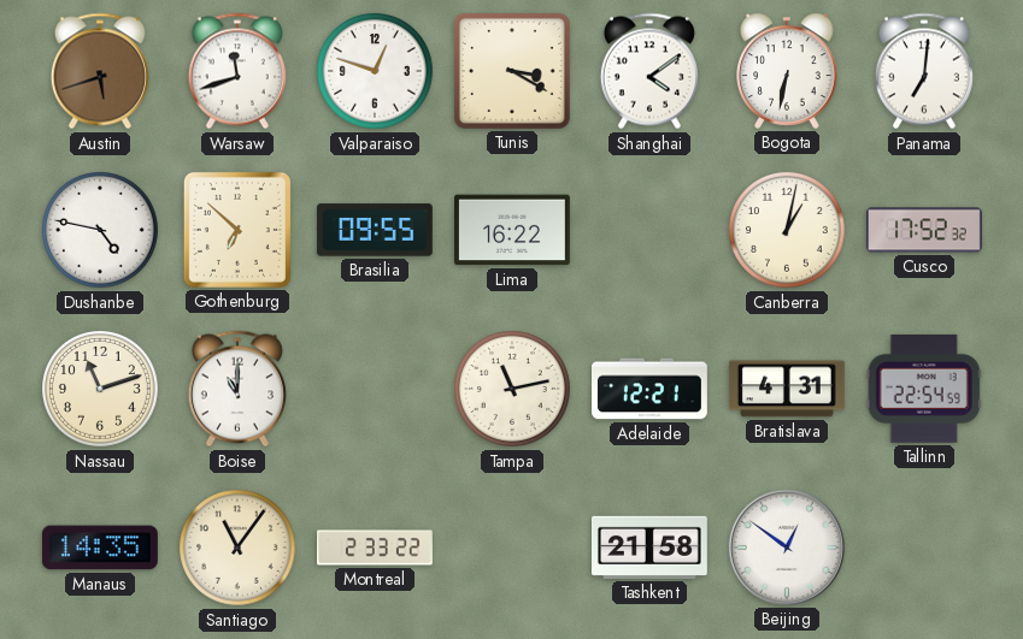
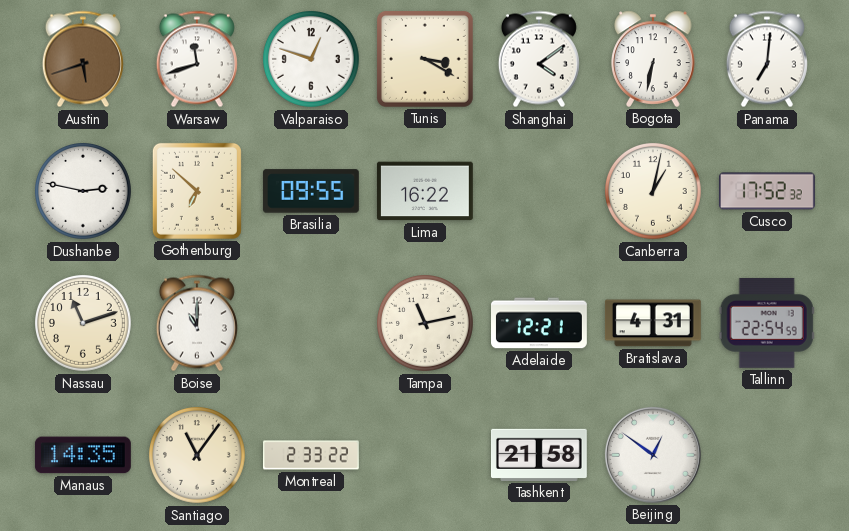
Dushanbe: 4:47 -> 2:47
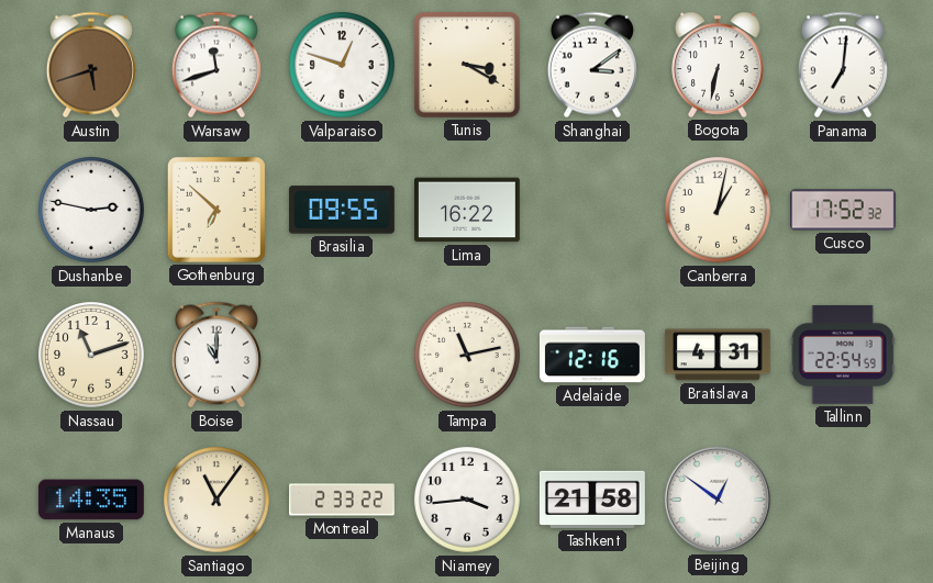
Shanghai: 4:09 -> 3:09
Adelaide: 12:21 -> 12:16
Niamey: none -> 3:44
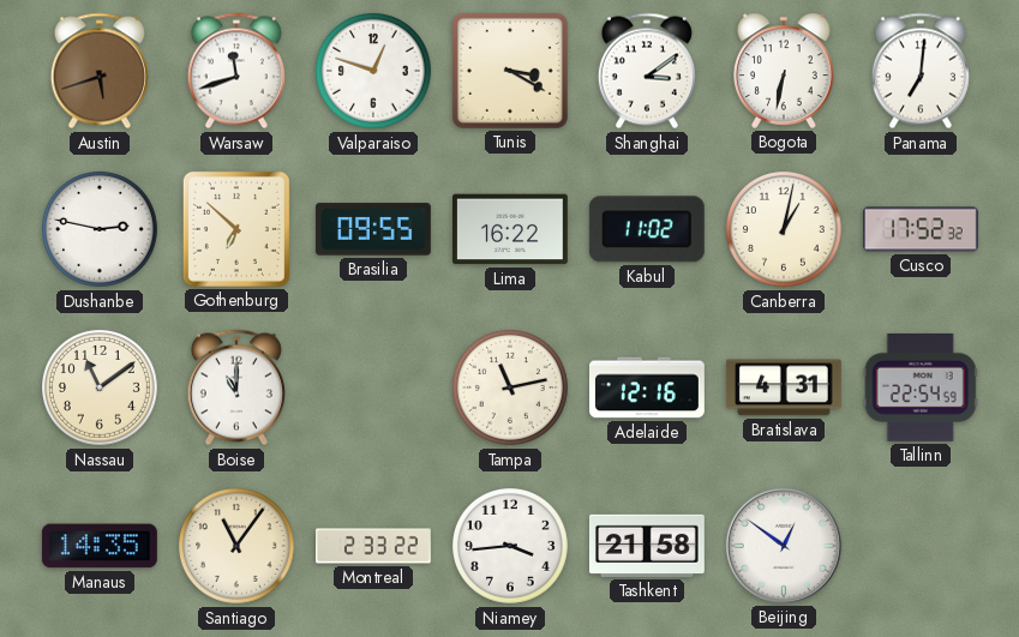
Kabul: none -> 11:02
Nassau: 11:12 -> 11:09
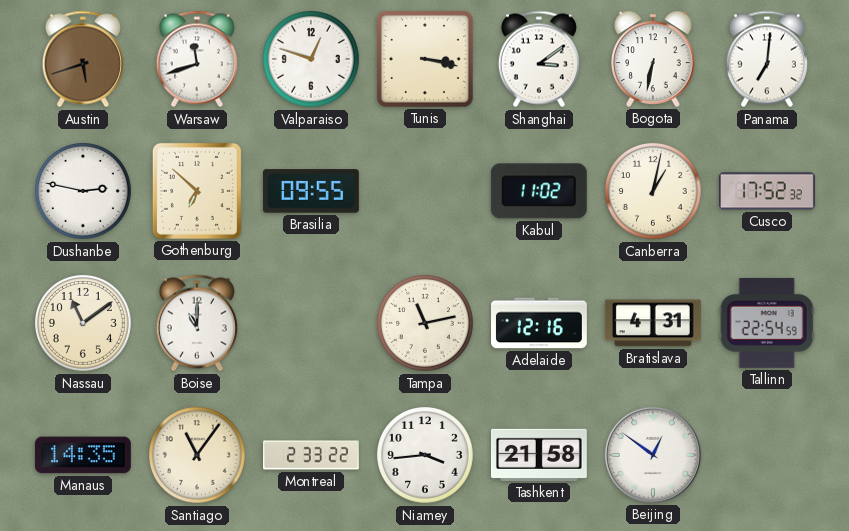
Tunis: 3:20 -> 3:17
Lima: 16:22 -> none
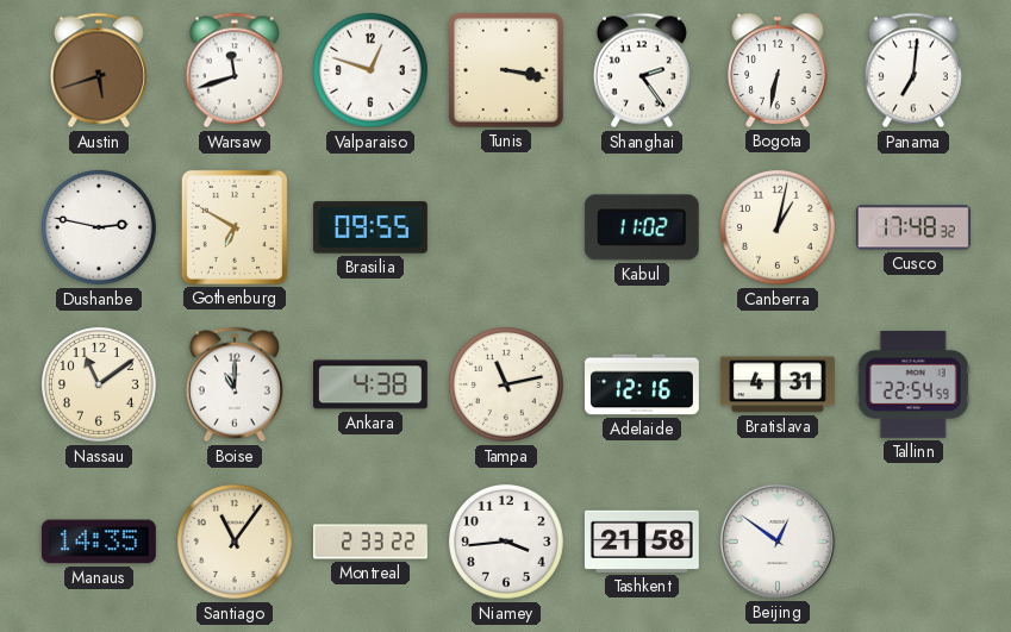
Shanghai: 3:09 -> 2:24
Gothenburg: 6:52 -> 6:50
Cusco: 17:52 -> 17:48
Ankara: none -> 4:38
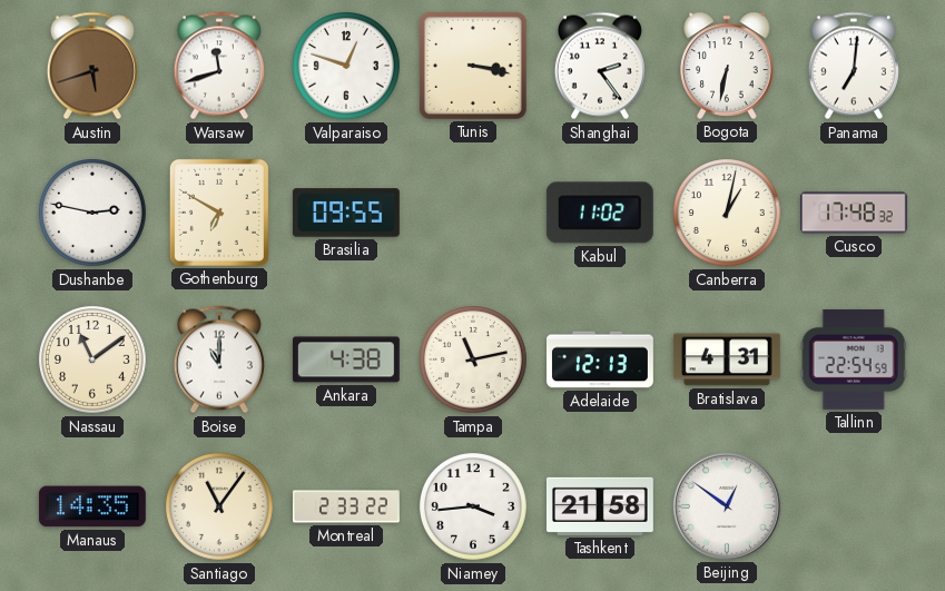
Adelaide: 12:16 -> 12:13
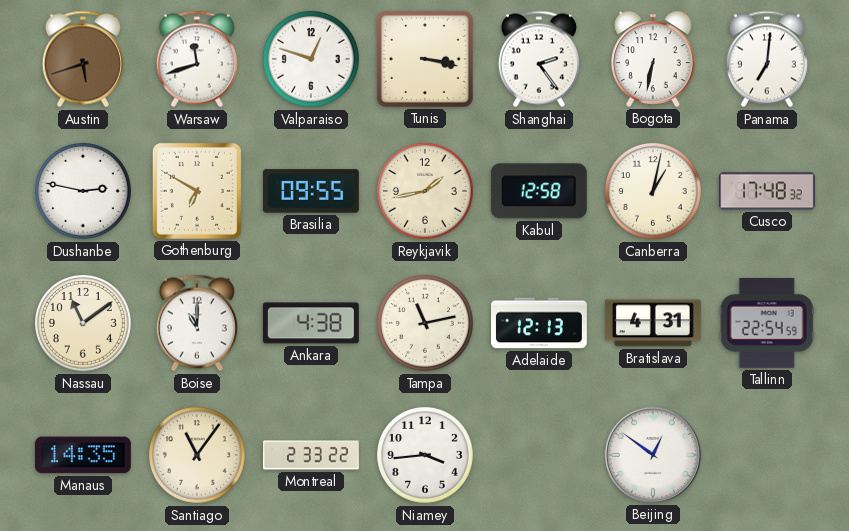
Reykjavik: none -> 1:43
Kabul: 11:02 -> 12:58
Tashkent: 21:58 -> none
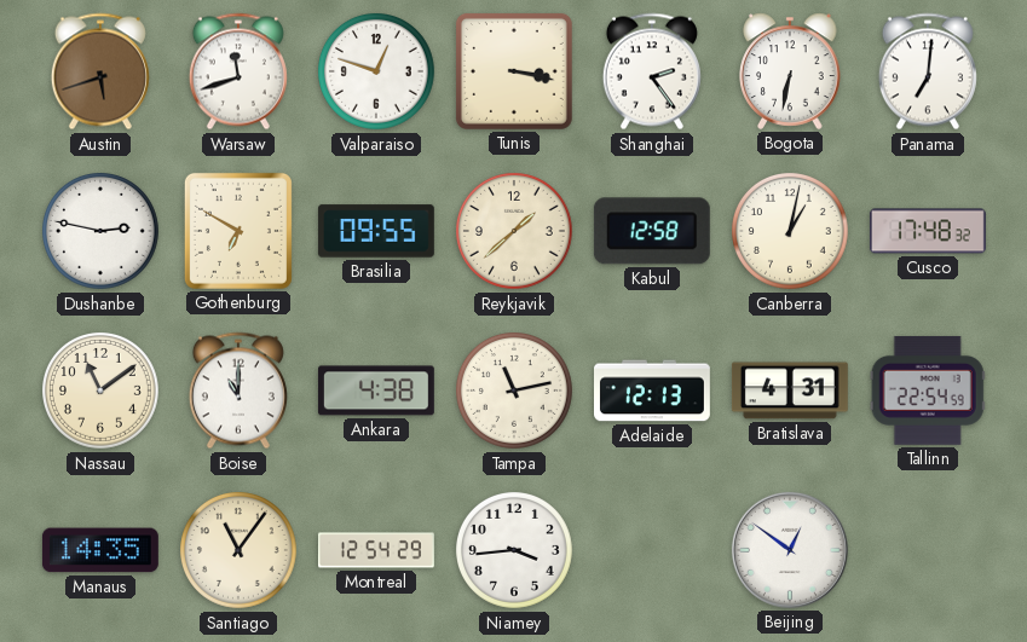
Reykjavik: 1:43 -> 1:38
Montreal: 2:33 -> 12:54
